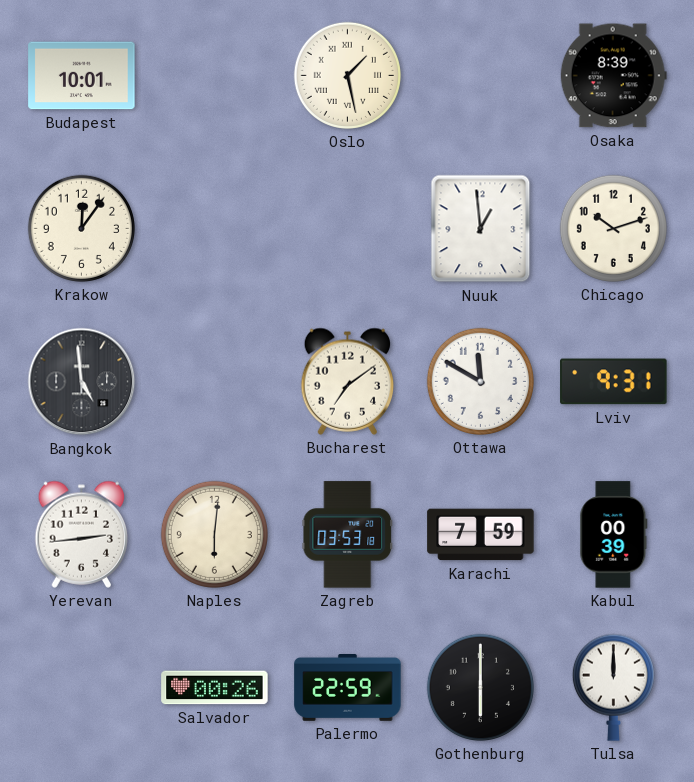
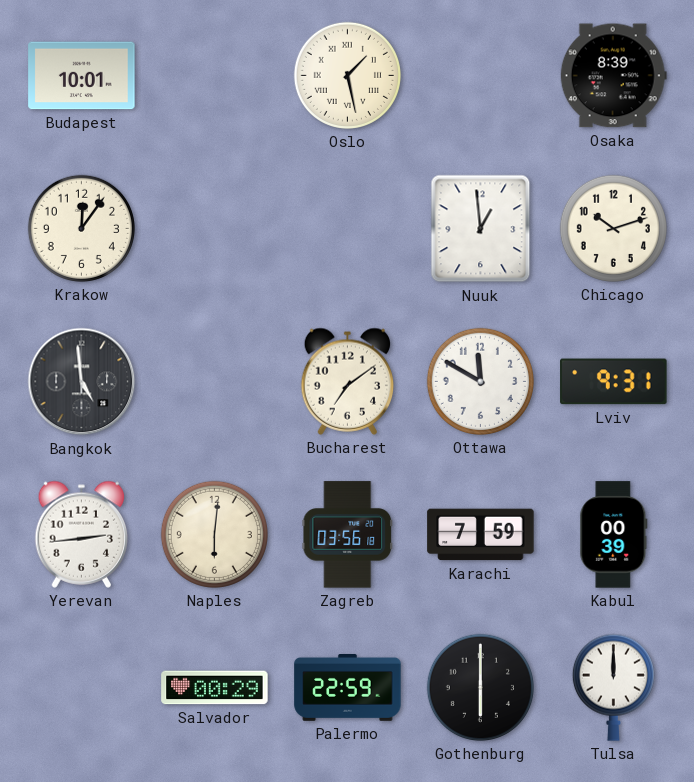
Zagreb: 03:53 -> 03:56
Salvador: 00:26 -> 00:29
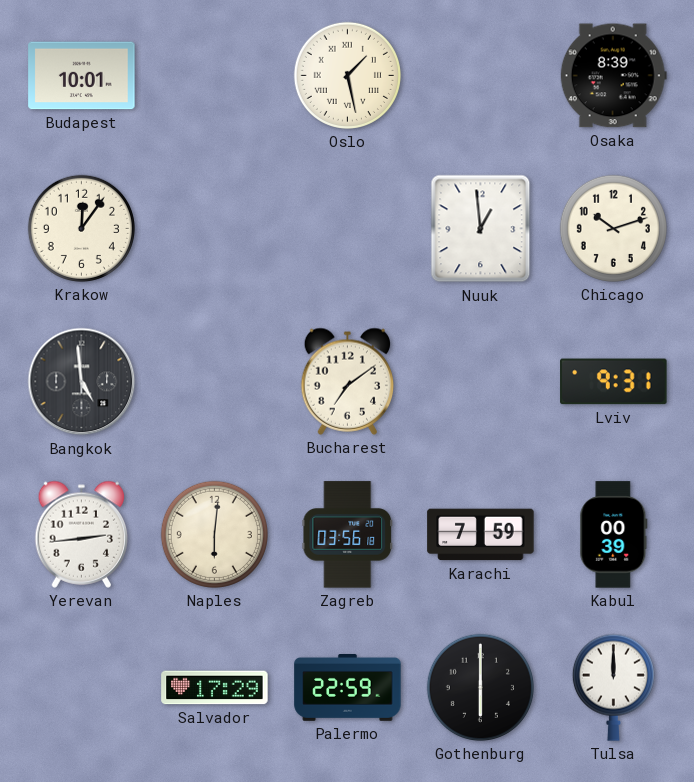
Ottawa: 11:50 -> none
Salvador: 00:29 -> 17:29
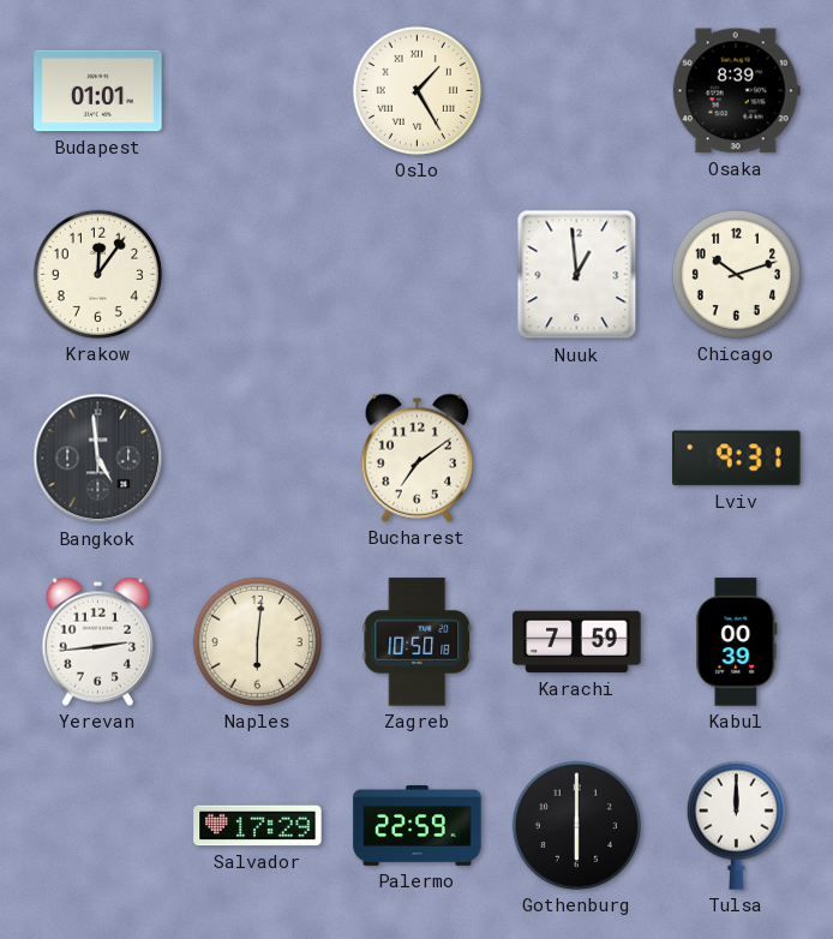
Budapest: 10:01 -> 01:01
Oslo: 1:28 -> 1:25
Zagreb: 03:56 -> 10:50
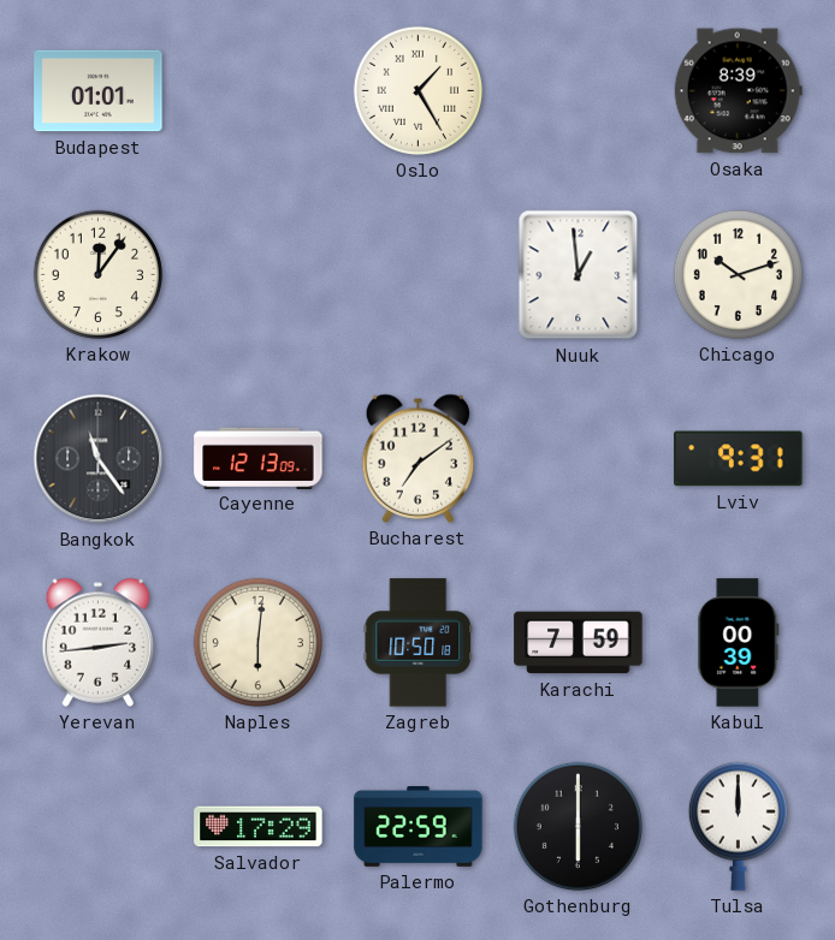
Bangkok: 4:59 -> 11:24
Cayenne: none -> 12:13
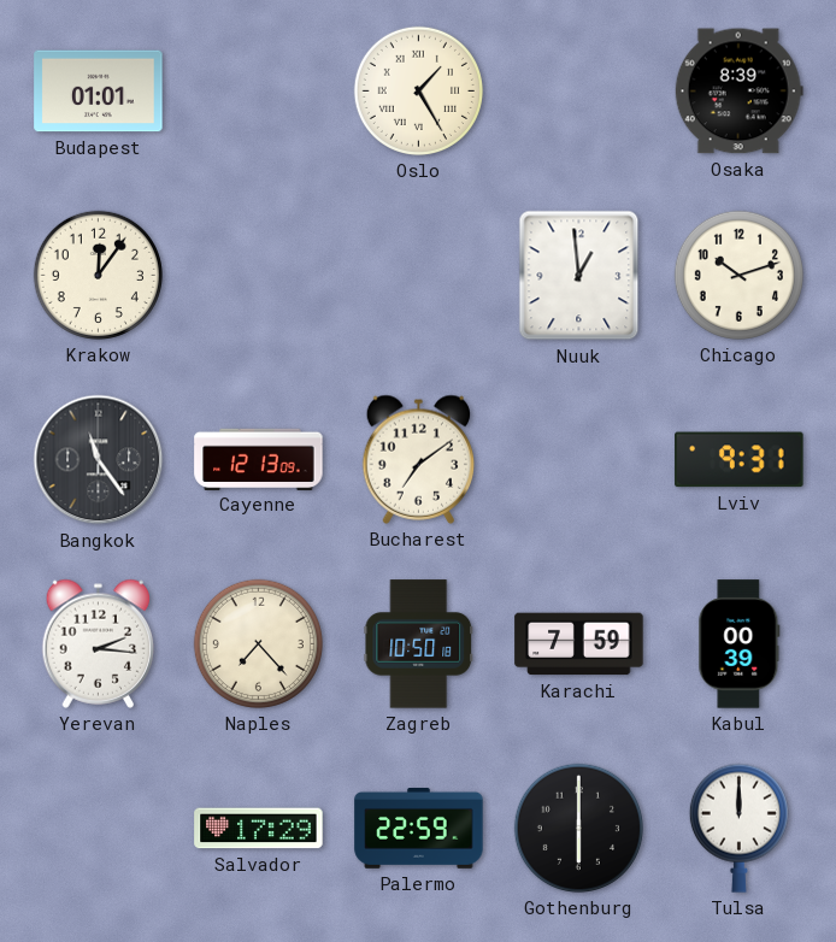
Yerevan: 2:44 -> 2:16
Naples: 6:01 -> 7:23
